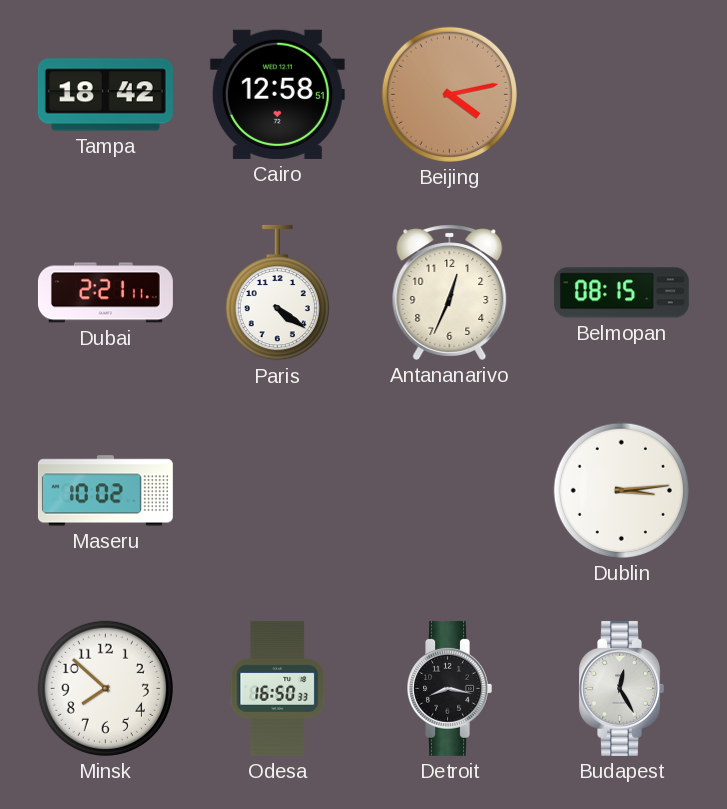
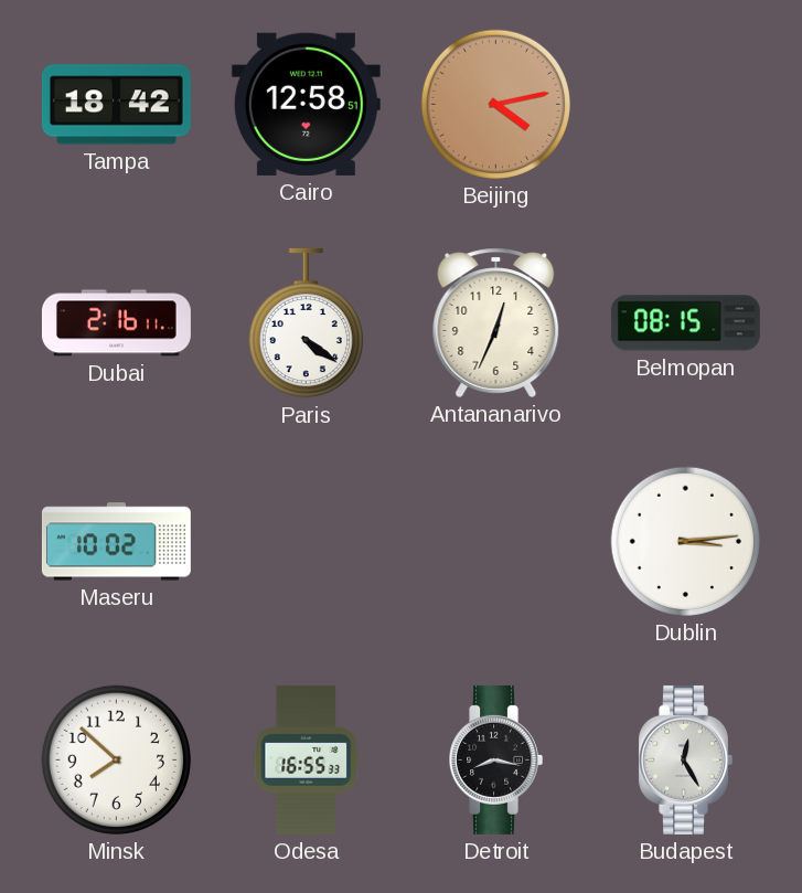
Dubai: 2:21 -> 2:16
Odesa: 16:50 -> 16:55
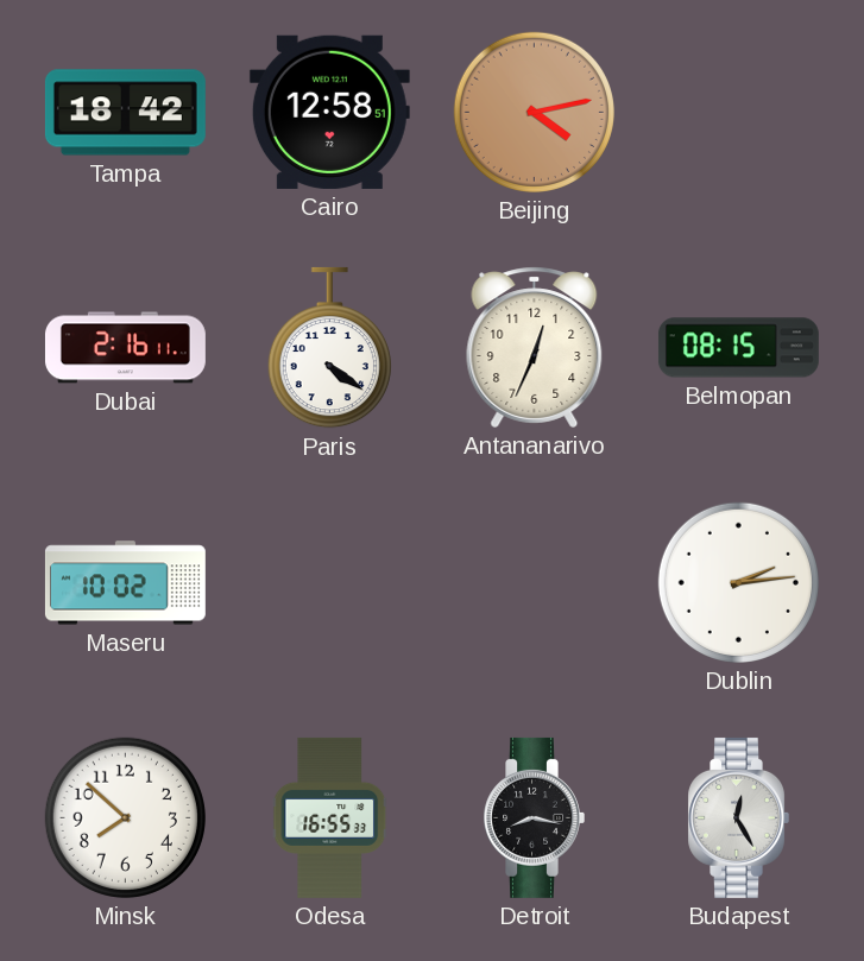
Dublin: 3:14 -> 2:14
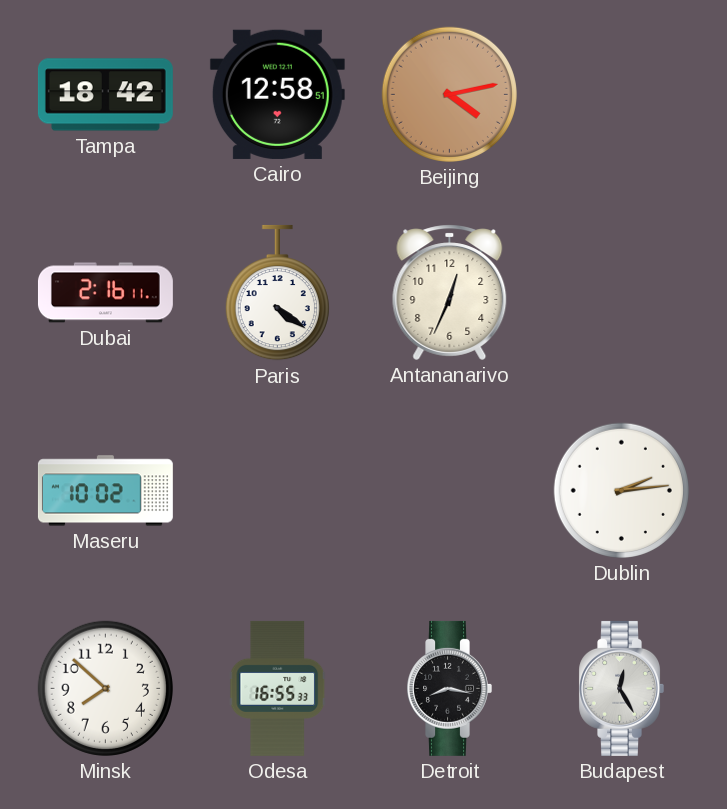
Belmopan: 08:15 -> none
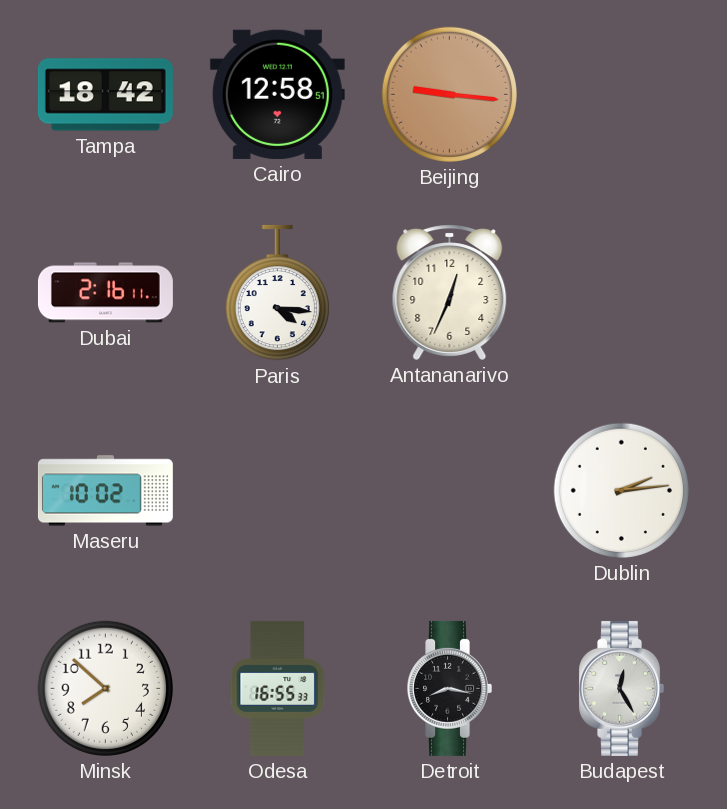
Beijing: 4:13 -> 9:16
Paris: 4:21 -> 4:16
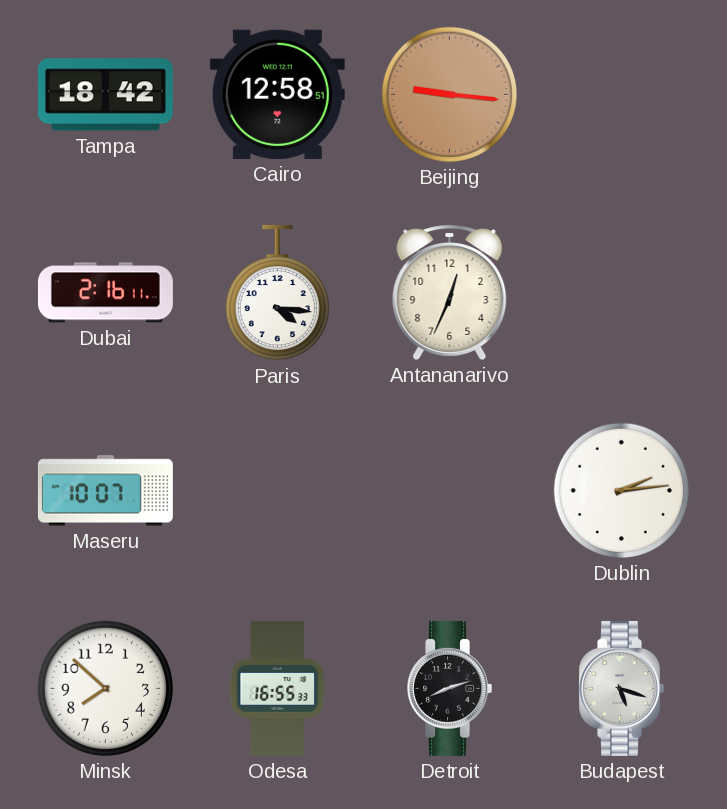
Maseru: 10:02 -> 10:07
Detroit: 8:17 -> 8:12
Budapest: 12:25 -> 5:18
